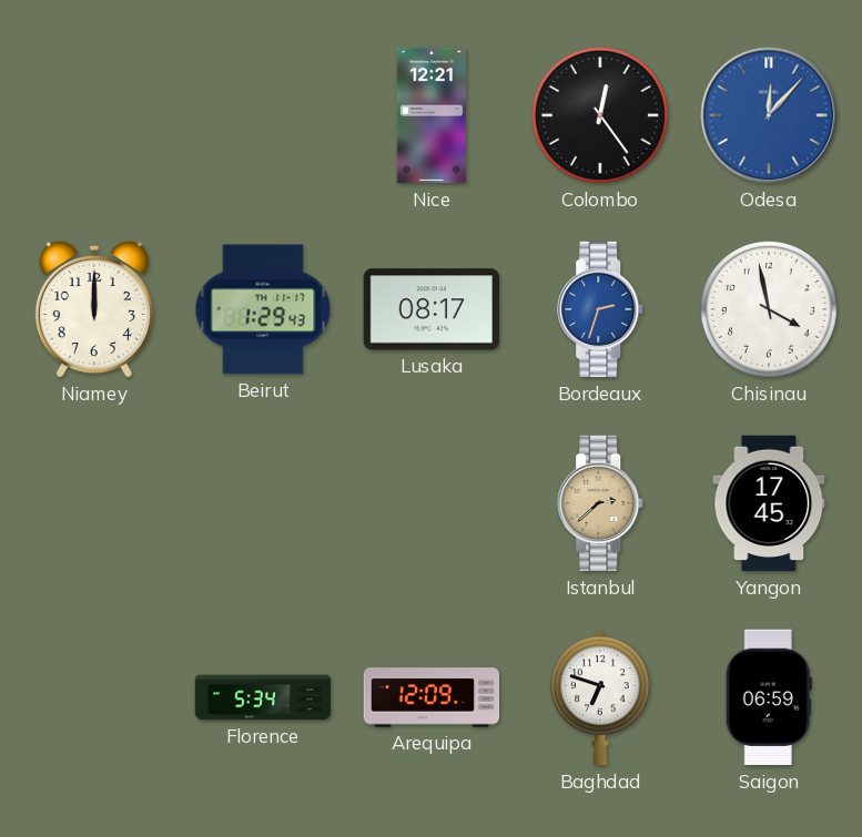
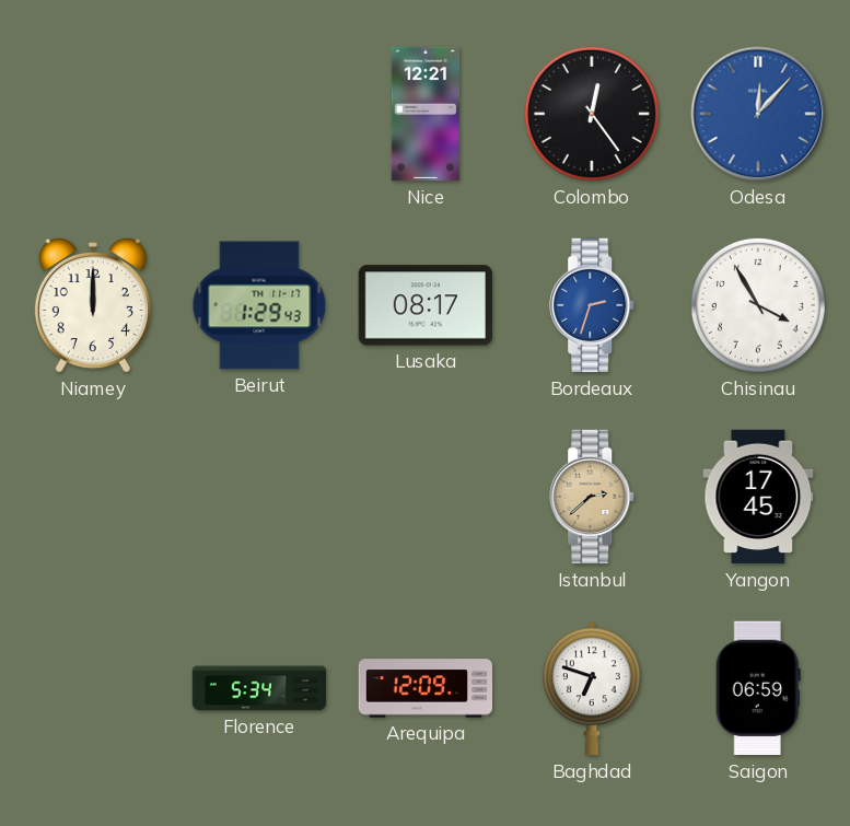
Chisinau: 3:58 -> 3:55
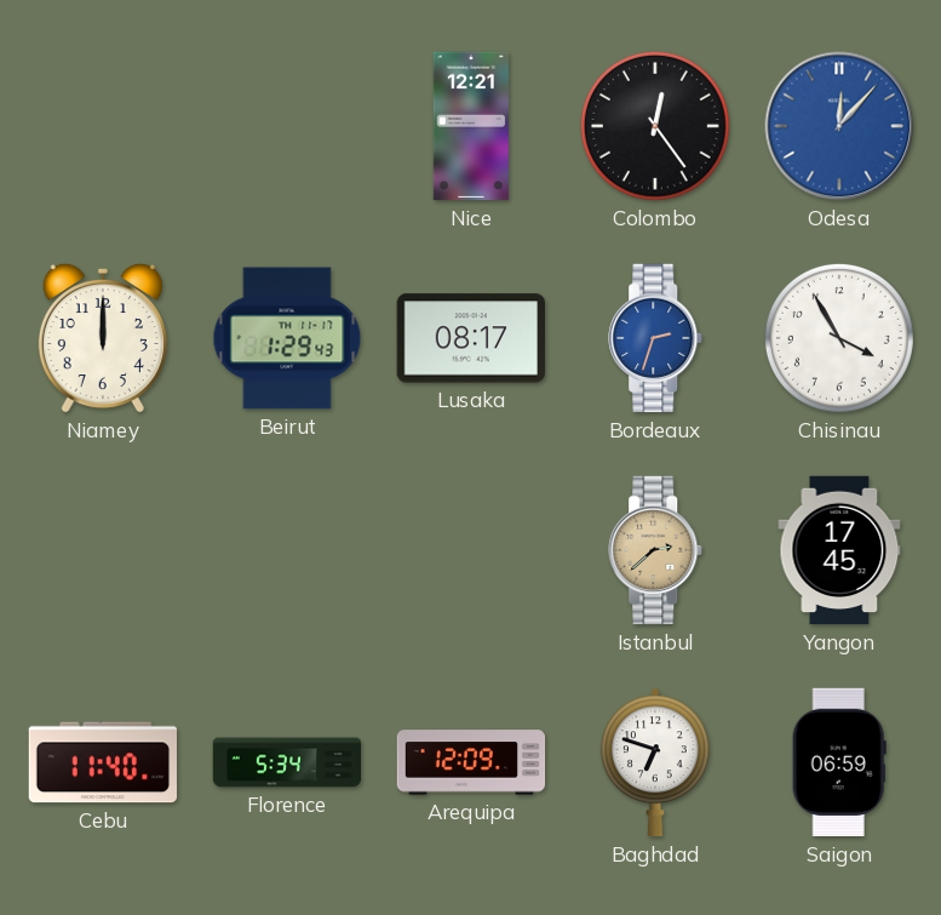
Cebu: none -> 11:40
